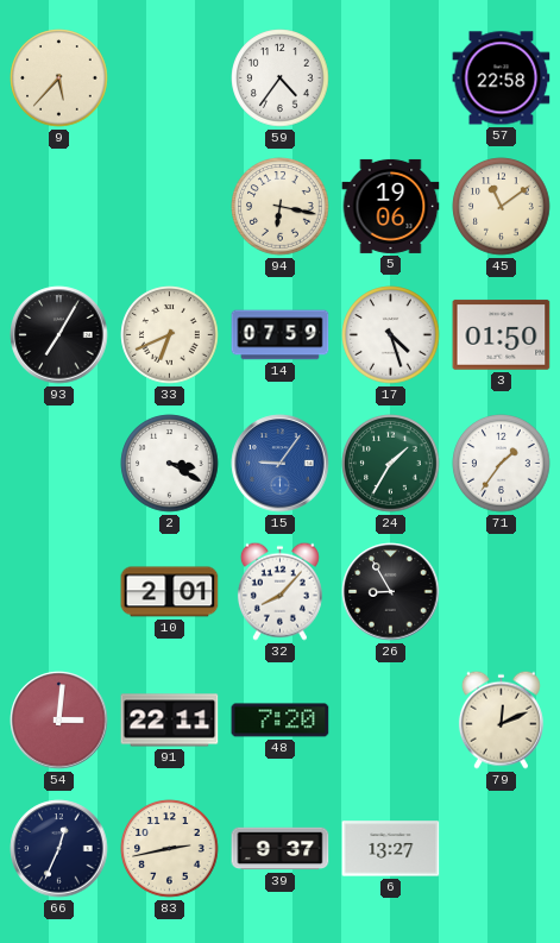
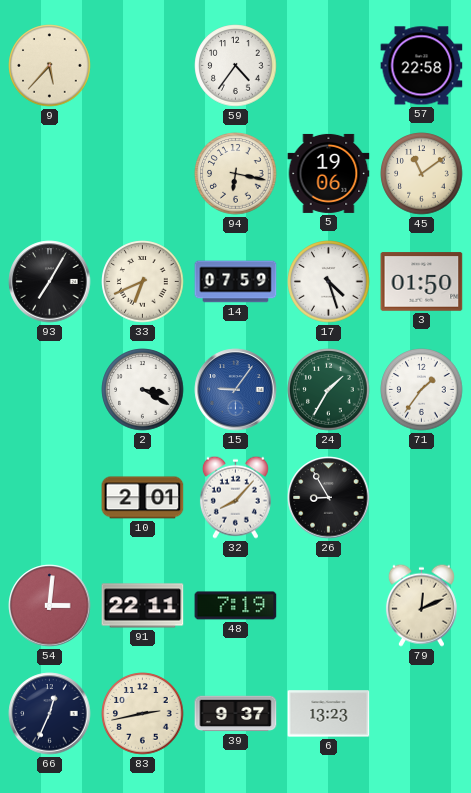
48: 7:20 -> 7:19
6: 13:27 -> 13:23
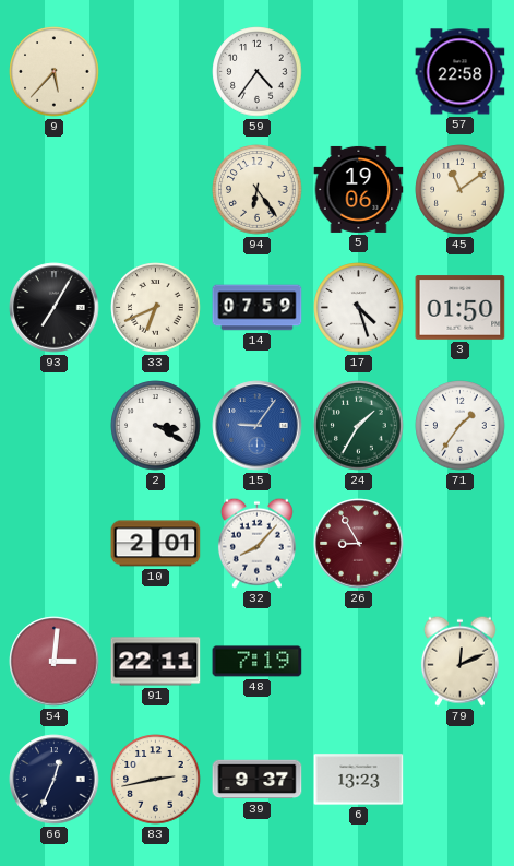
94: 6:17 -> 6:24
26 dial: black -> burgundy
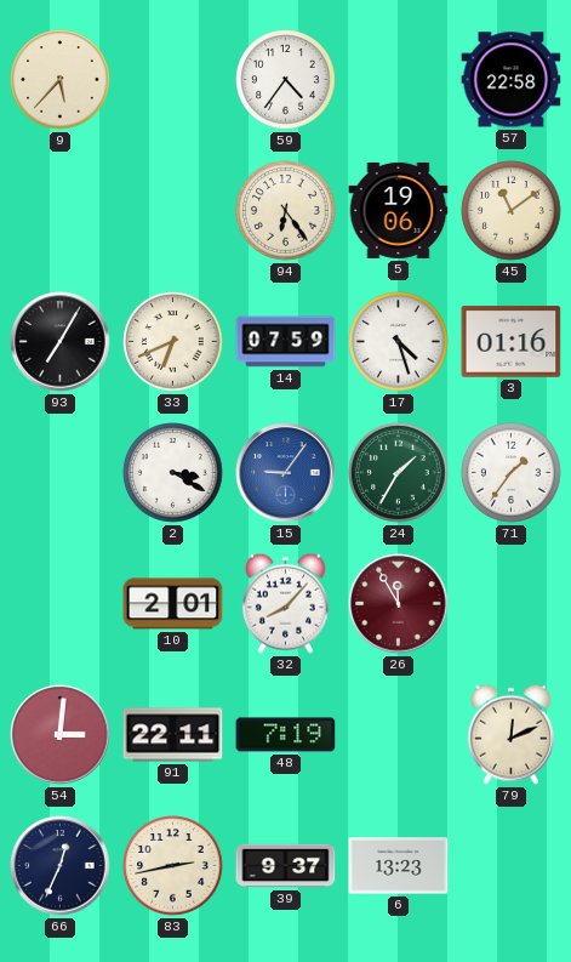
3: 01:50 -> 01:16
26: 8:55 -> 11:55
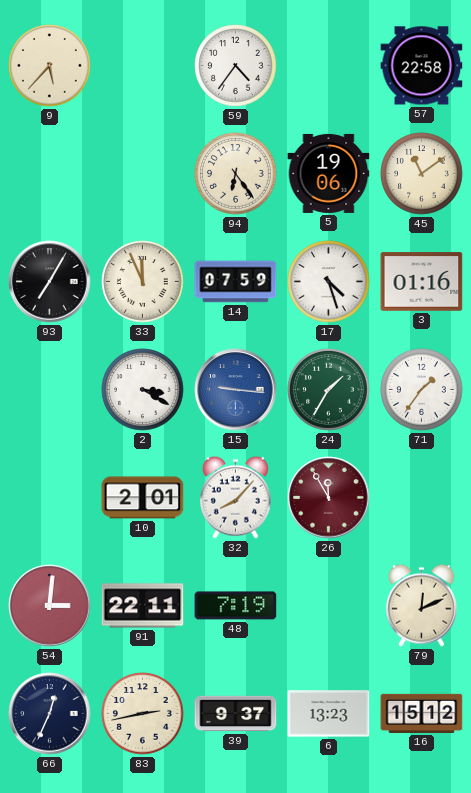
33: 6:41 -> 11:56
15: 9:06 -> 9:16
16: none -> 15:12
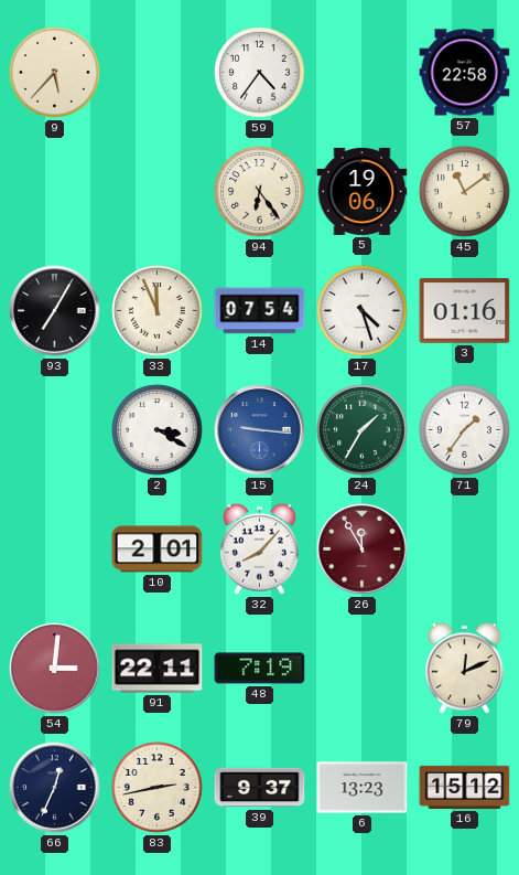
14: 07:59 -> 07:54
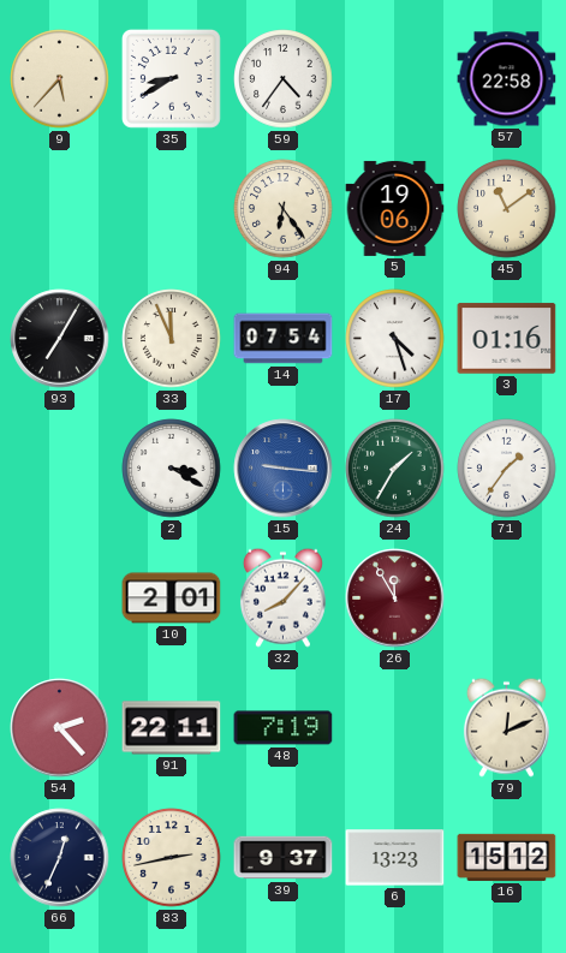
35: none -> 8:40
54: 3:01 -> 2:23
